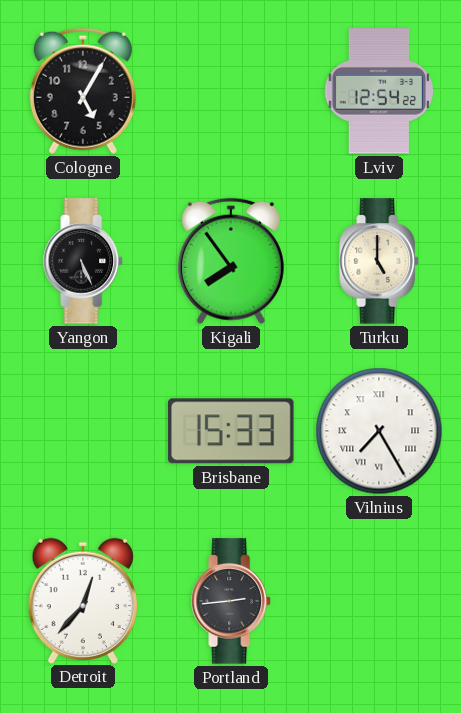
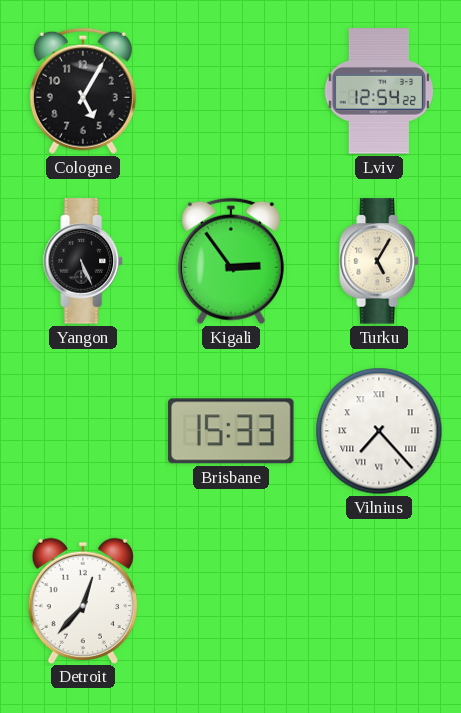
Kigali: 7:54 -> 2:54
Turku: 5:00 -> 5:05
Vilnius: 7:25 -> 7:23
Portland: 2:44 -> none
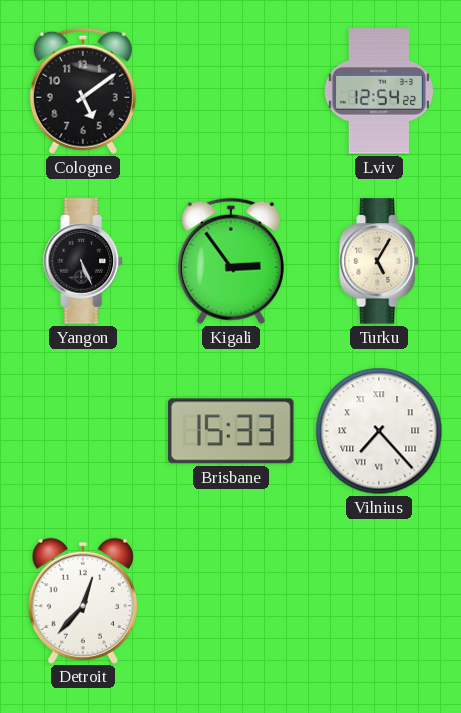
Cologne: 5:05 -> 5:09
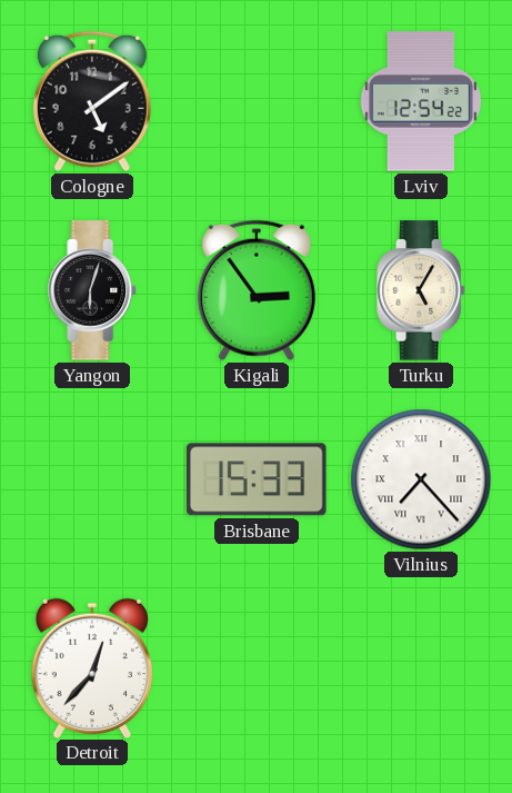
Yangon: 5:26 -> 6:03
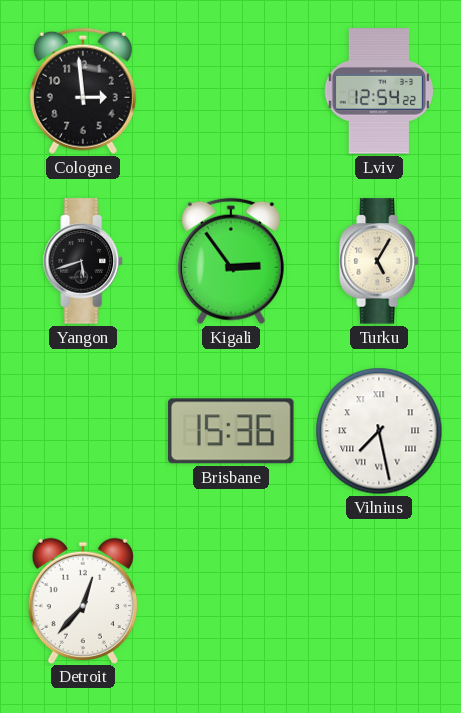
Cologne: 5:09 -> 2:59
Yangon: 6:03 -> 5:42
Brisbane: 15:33 -> 15:36
Vilnius: 7:23 -> 7:28
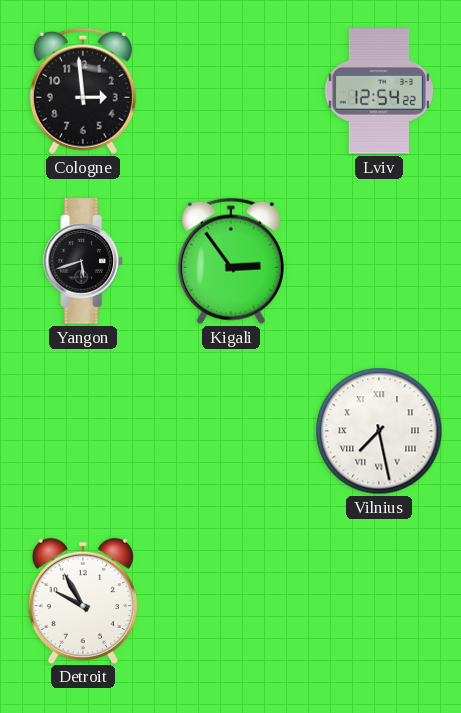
Turku: 5:05 -> none
Brisbane: 15:36 -> none
Detroit: 12:37 -> 9:55
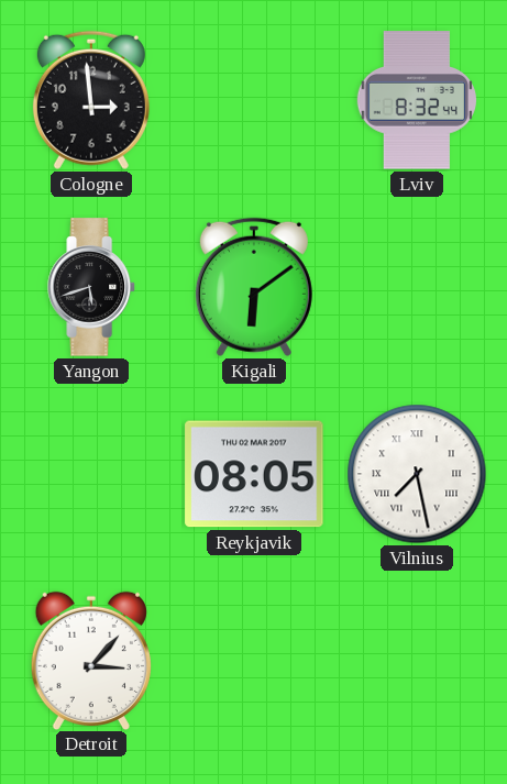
Lviv: 12:54 -> 8:32
Kigali: 2:54 -> 6:09
Reykjavik: none -> 08:05
Detroit: 9:55 -> 3:07
